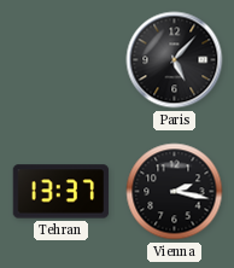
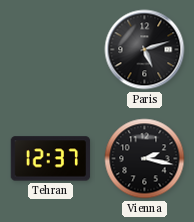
Paris: 5:07 -> 5:12
Tehran: 13:37 -> 12:37
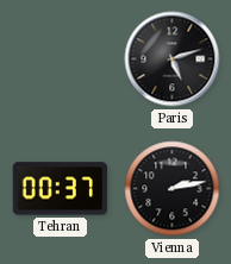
Tehran: 12:37 -> 00:37
Vienna: 2:17 -> 2:13
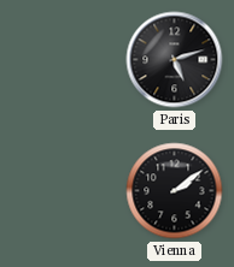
Tehran: 00:37 -> none
Vienna: 2:13 -> 2:09
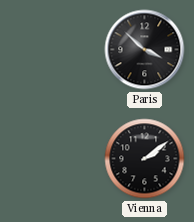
Paris: 5:12 -> 3:52
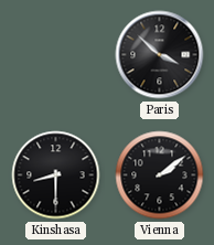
Kinshasa: none -> 8:30
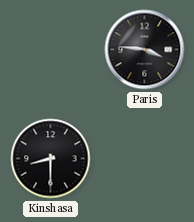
Paris: 3:52 -> 3:46
Vienna: 2:09 -> none
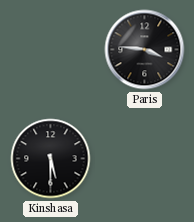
Kinshasa: 8:30 -> 5:30
